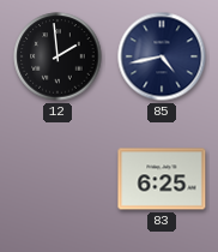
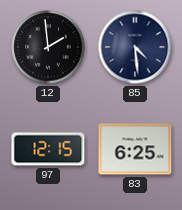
85: 4:43 -> 4:29
97: none -> 12:15
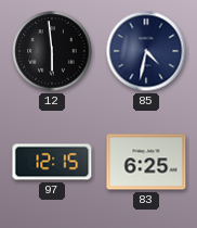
12: 1:59 -> 5:59
85: 4:29 -> 4:32
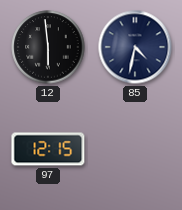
83: 6:25 -> none
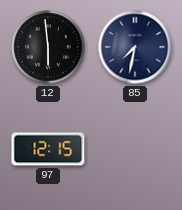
85: 4:32 -> 7:32
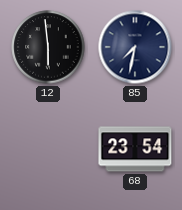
97: 12:15 -> none
68: none -> 23:54
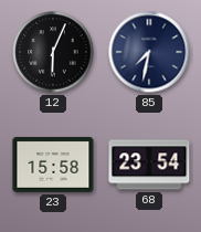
12: 5:59 -> 6:04
23: none -> 15:58
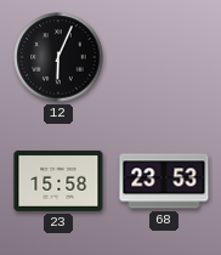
85: 7:32 -> none
68: 23:54 -> 23:53
